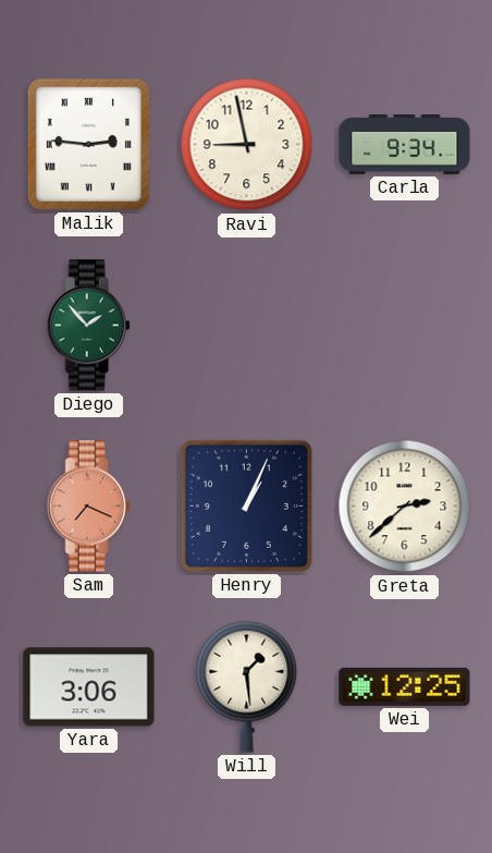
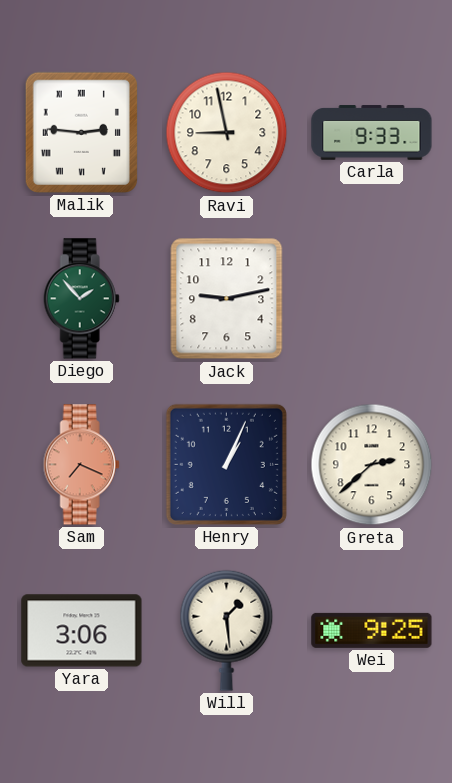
Carla: 9:34 -> 9:33
Jack: none -> 9:13
Wei: 12:25 -> 9:25
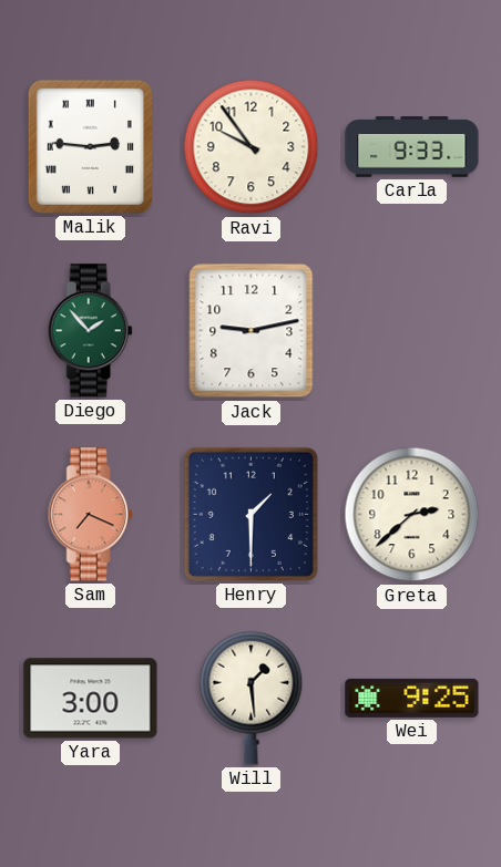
Ravi: 8:58 -> 9:54
Henry: 1:04 -> 1:30
Yara: 3:06 -> 3:00
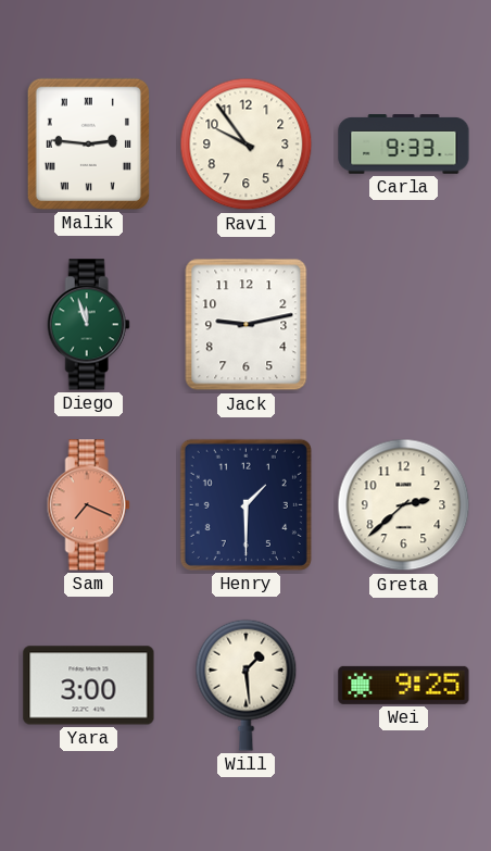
Diego: 1:53 -> 11:57
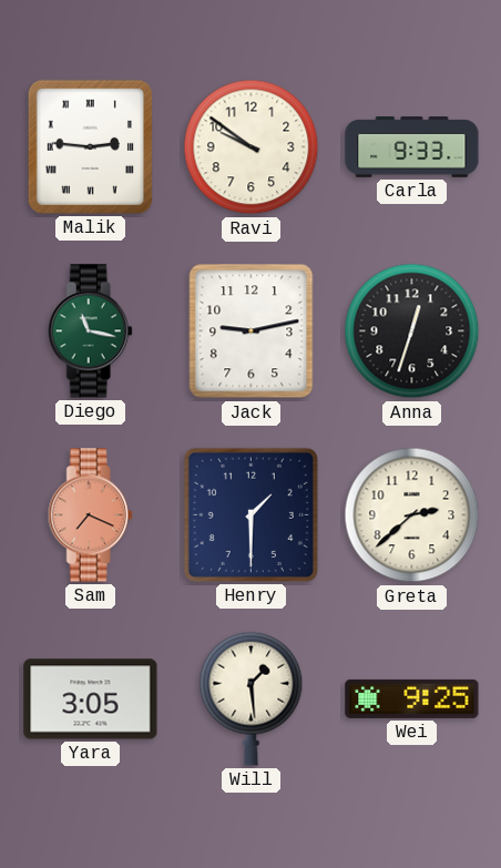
Ravi: 9:54 -> 9:51
Diego: 11:57 -> 11:17
Anna: none -> 12:33
Yara: 3:00 -> 3:05
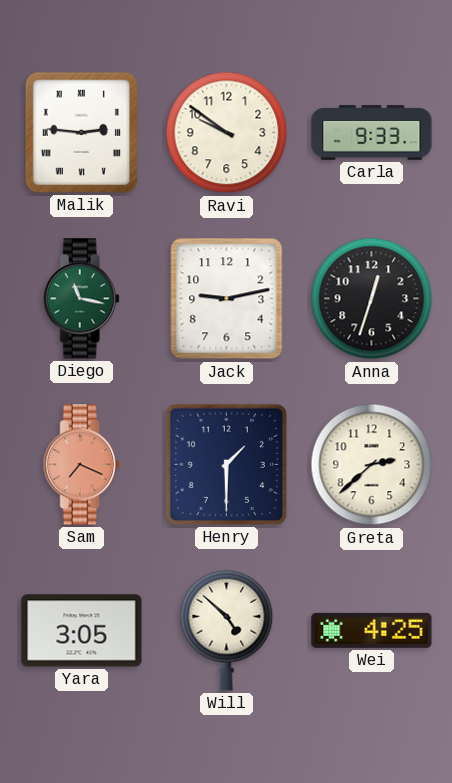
Will: 1:29 -> 4:52
Wei: 9:25 -> 4:25
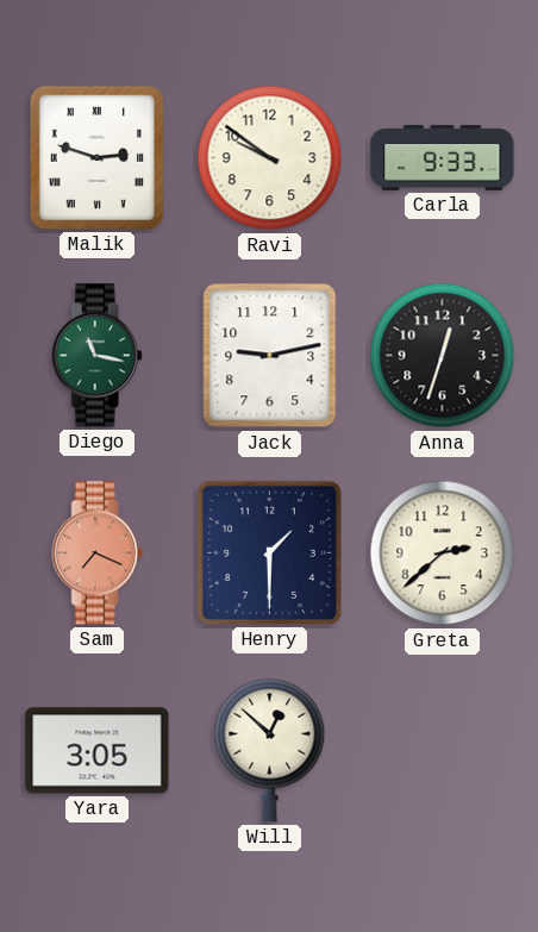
Malik: 2:46 -> 2:48
Will: 4:52 -> 12:52
Wei: 4:25 -> none
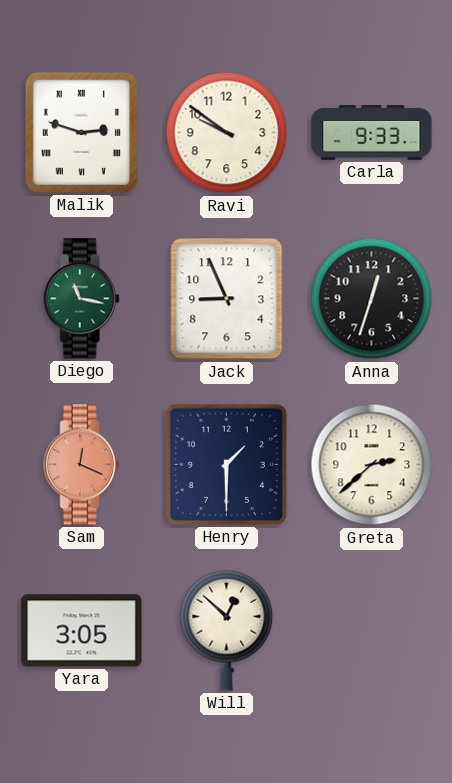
Jack: 9:13 -> 8:56
Sam: 7:19 -> 12:19
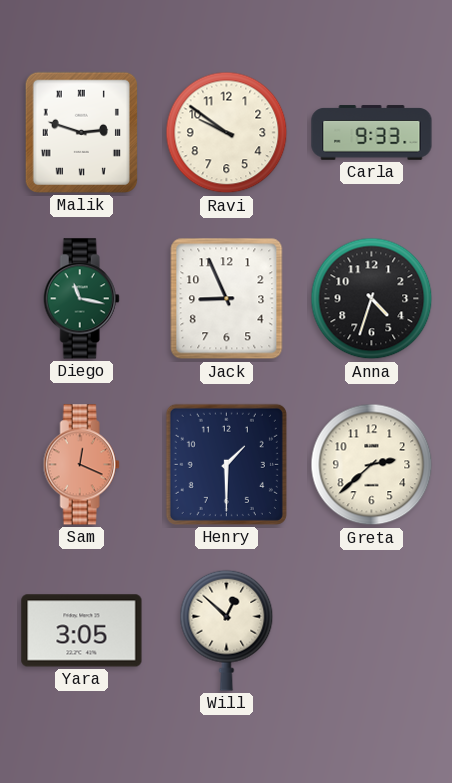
Anna: 12:33 -> 4:33
